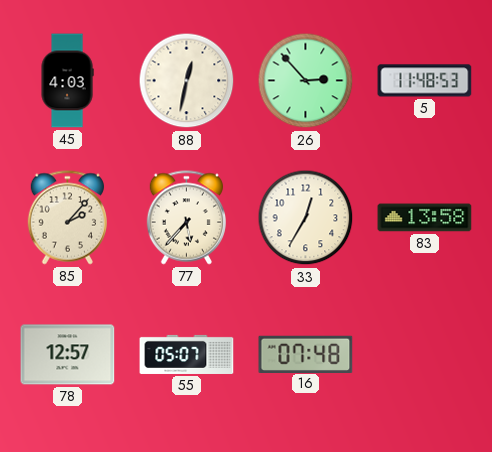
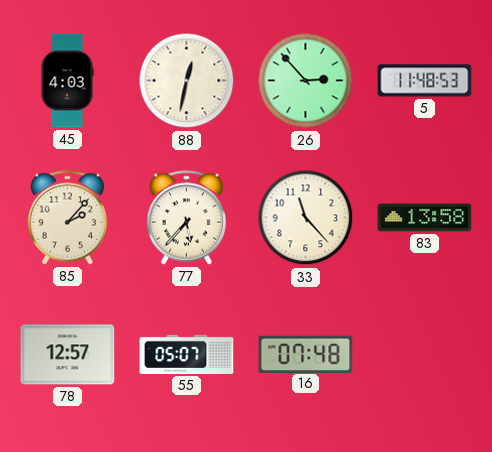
33: 12:35 -> 11:23
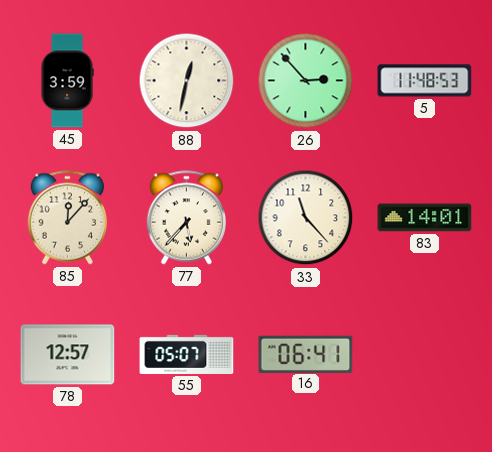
45: 4:03 -> 3:59
85: 2:07 -> 12:07
83: 13:58 -> 14:01
16: 07:48 -> 06:41
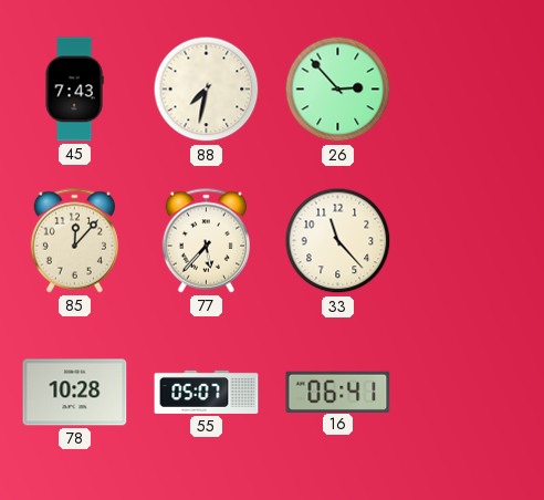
45: 3:59 -> 7:43
88: 12:32 -> 7:32
5: 11:48 -> none
83: 14:01 -> none
78: 12:57 -> 10:28
